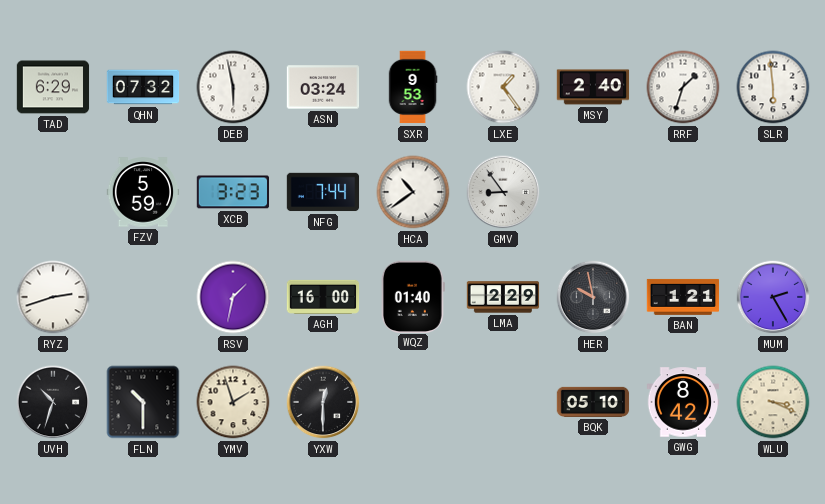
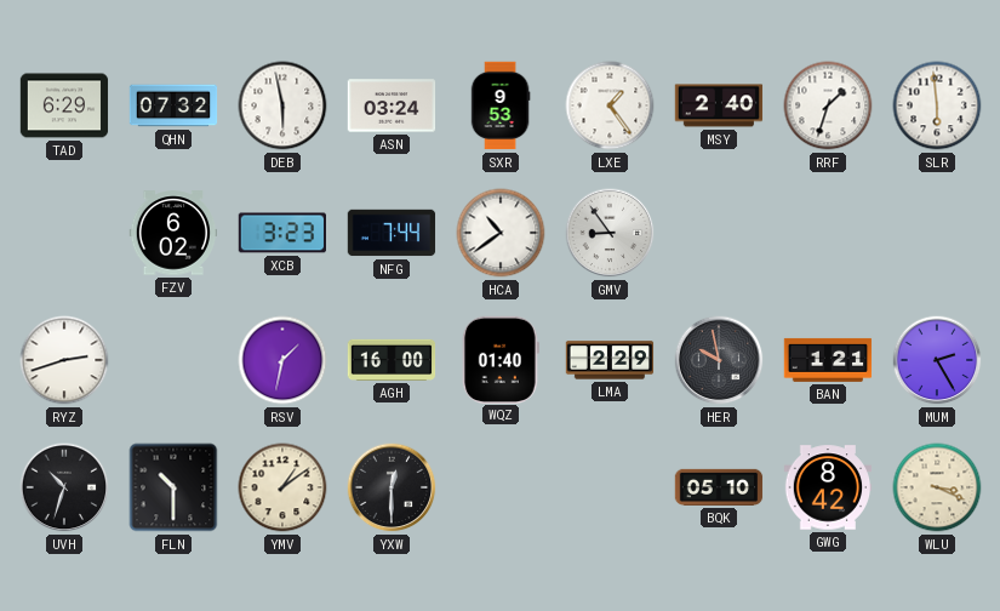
FZV: 5:59 -> 6:02
YMV: 1:57 -> 1:09
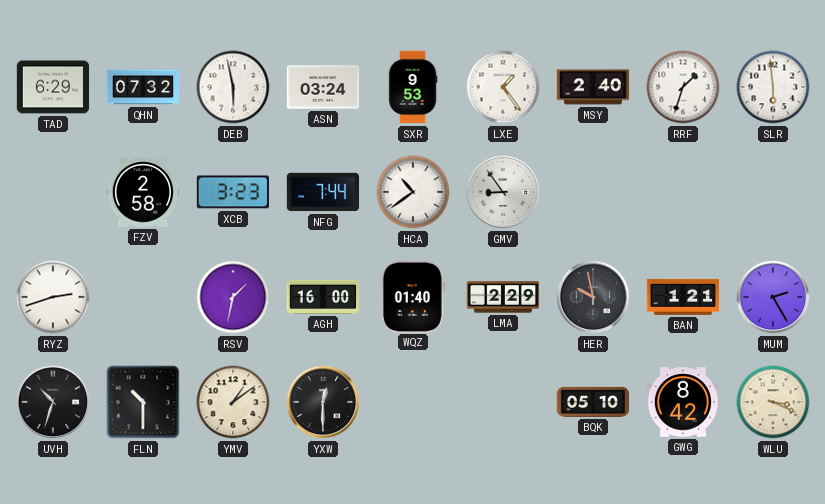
FZV: 6:02 -> 2:58
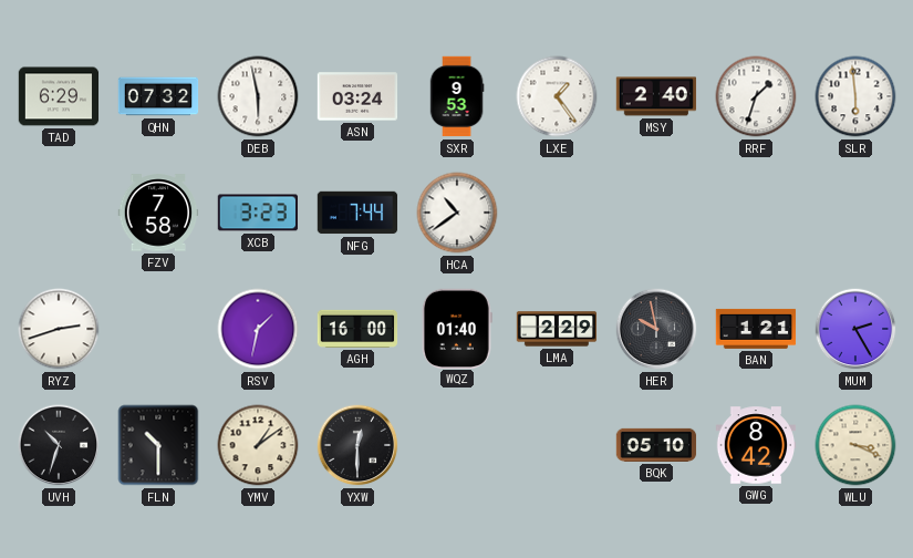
FZV: 2:58 -> 7:58
GMV: 8:54 -> none
